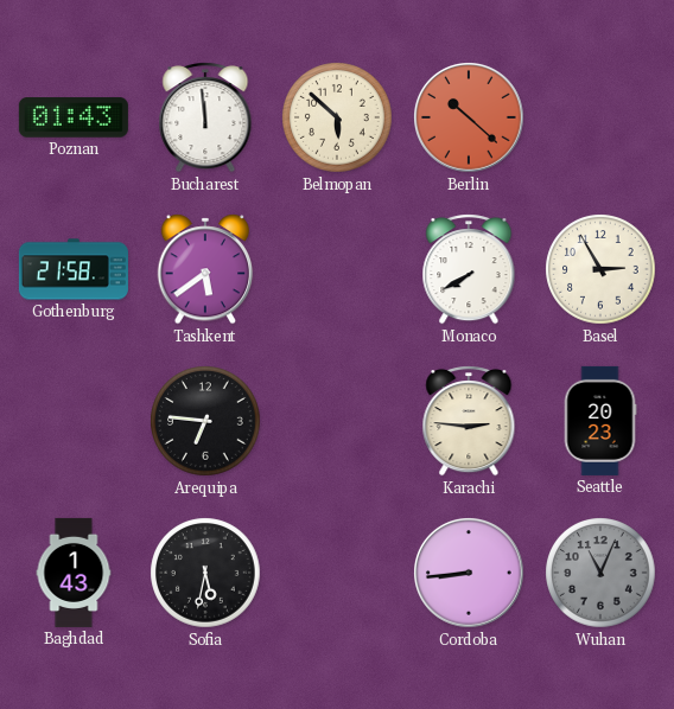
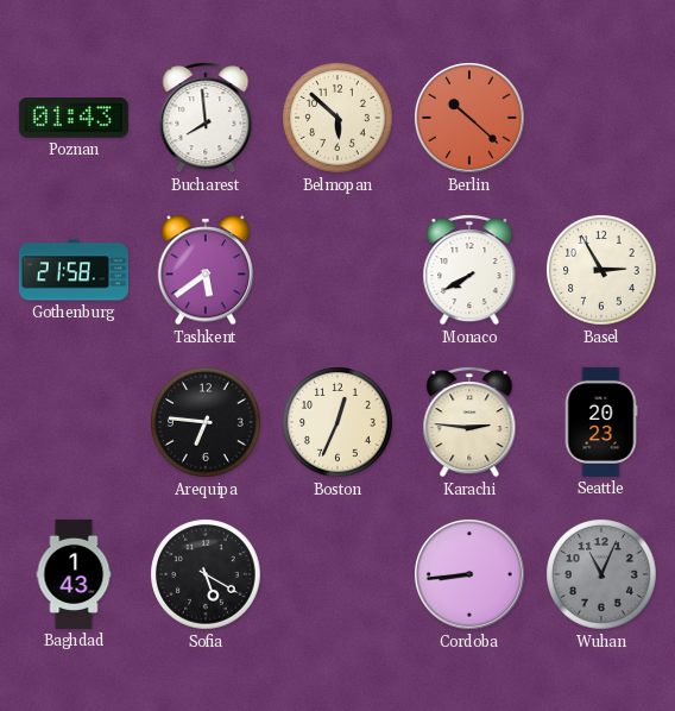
Bucharest: 11:59 -> 7:59
Boston: none -> 12:34
Sofia: 5:32 -> 5:20
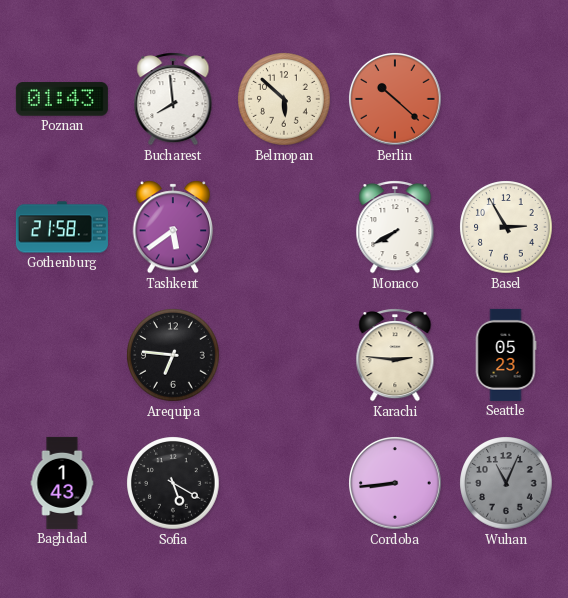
Boston: 12:34 -> none
Seattle: 20:23 -> 05:23
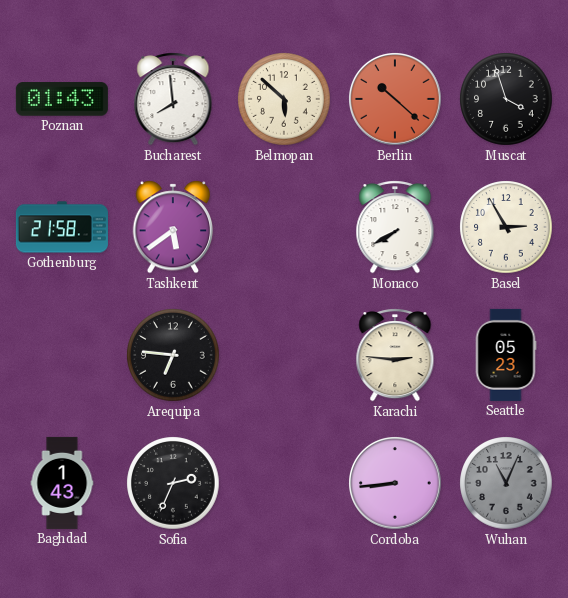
Muscat: none -> 3:57
Sofia: 5:20 -> 2:34
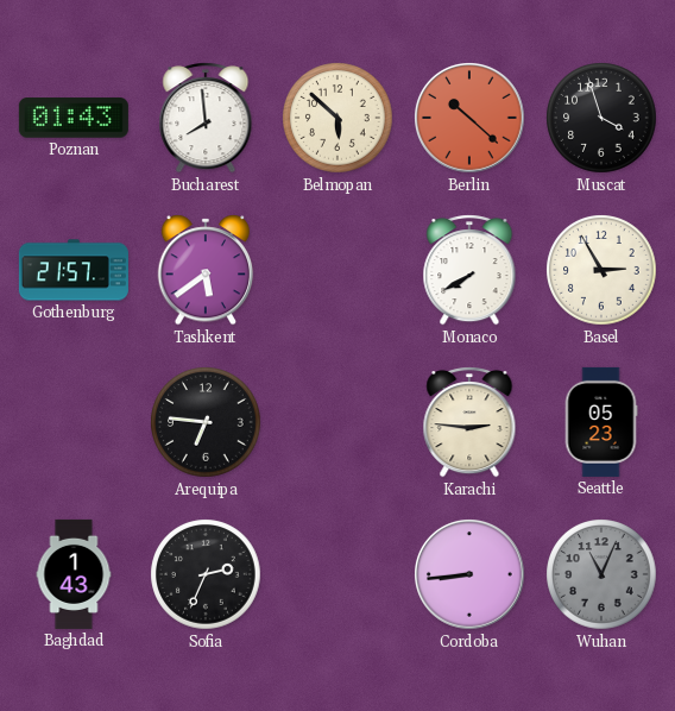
Gothenburg: 21:58 -> 21:57
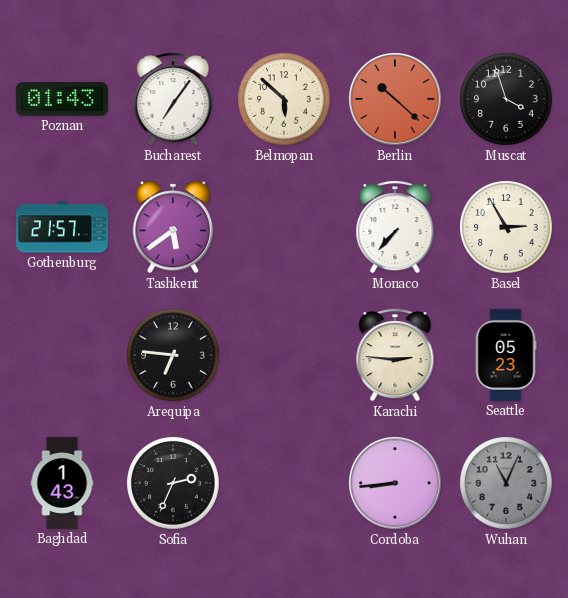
Bucharest: 7:59 -> 7:06
Monaco: 7:40 -> 7:37
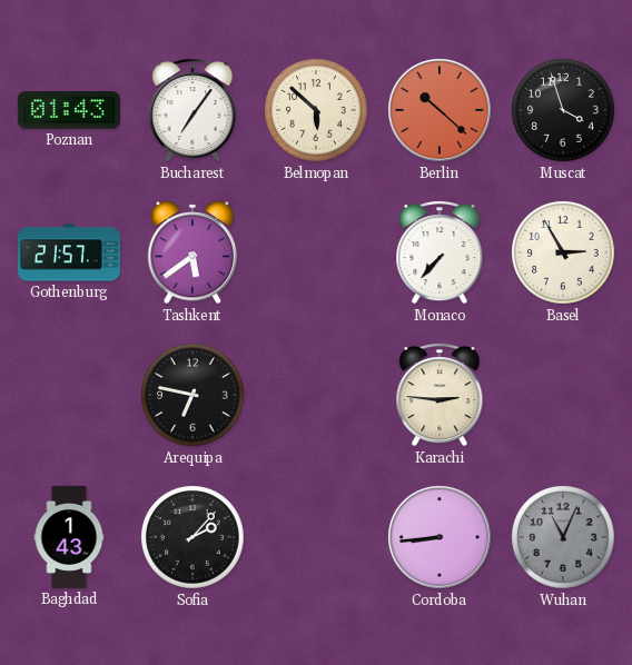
Arequipa: 6:46 -> 6:47
Seattle: 05:23 -> none
Sofia: 2:34 -> 2:07
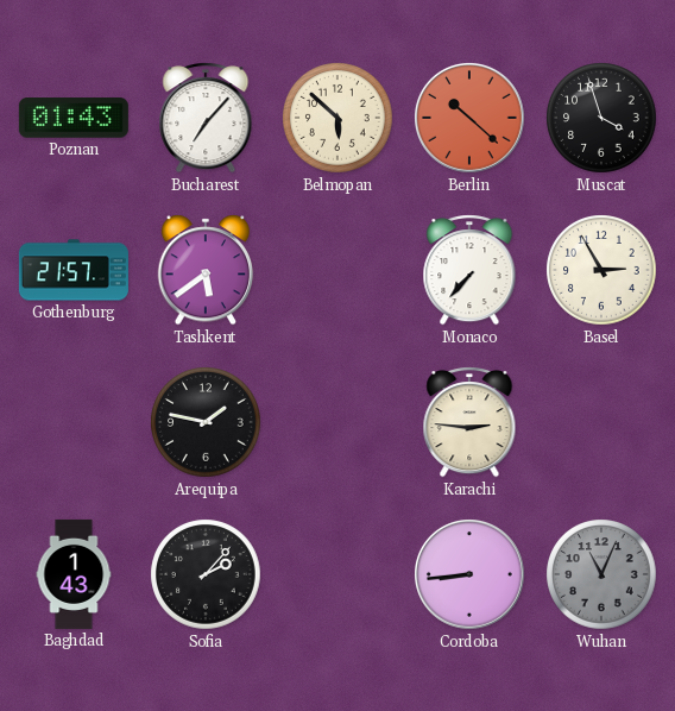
Bucharest: 7:06 -> 7:07
Arequipa: 6:47 -> 1:47
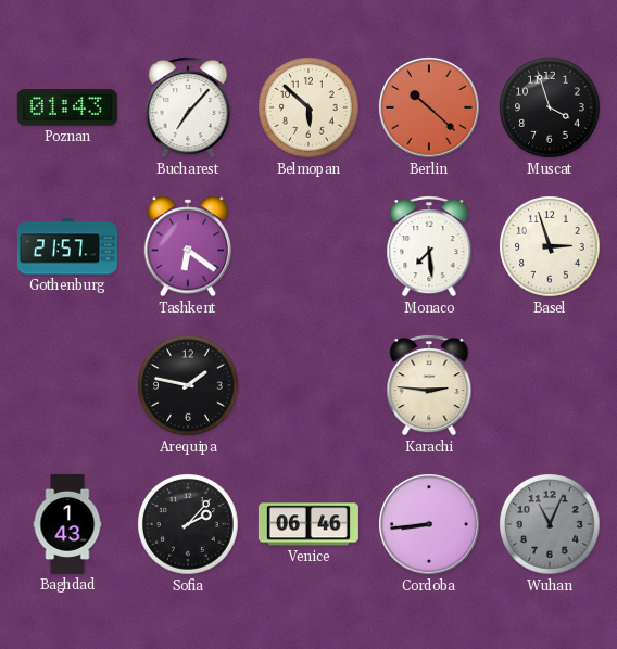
Tashkent: 5:39 -> 6:21
Monaco: 7:37 -> 7:29
Basel: 2:55 -> 2:57
Venice: none -> 06:46
